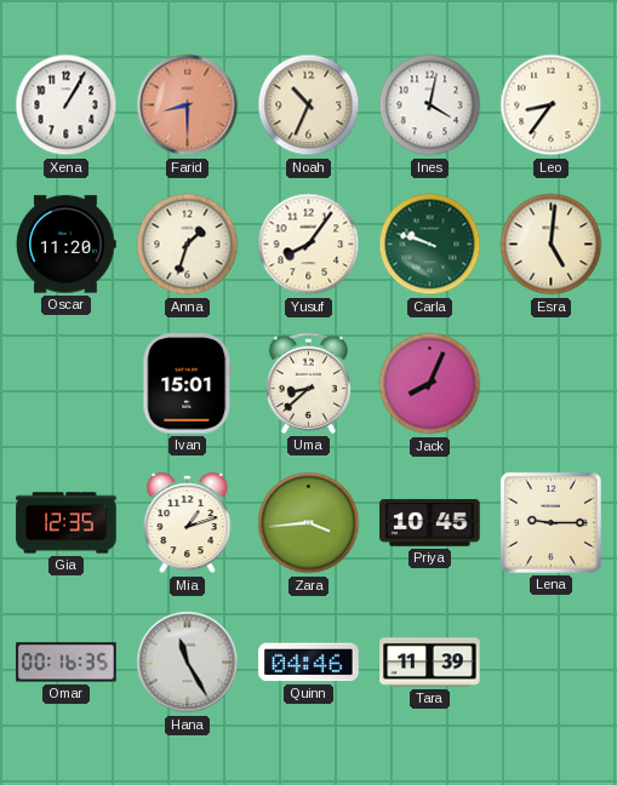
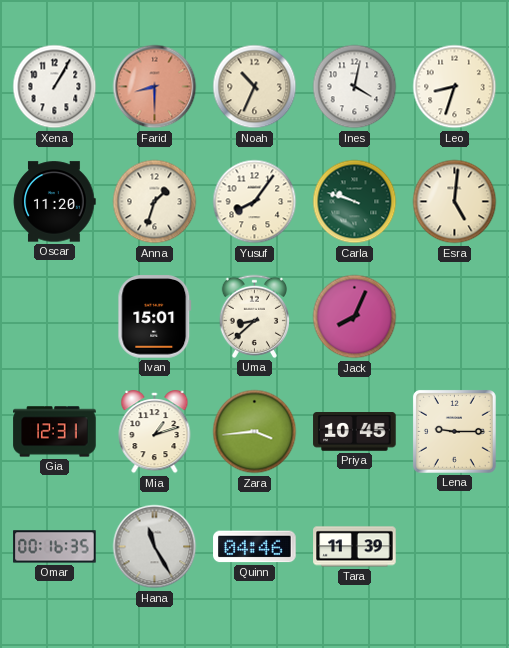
Leo: 8:36 -> 8:33
Gia: 12:35 -> 12:31
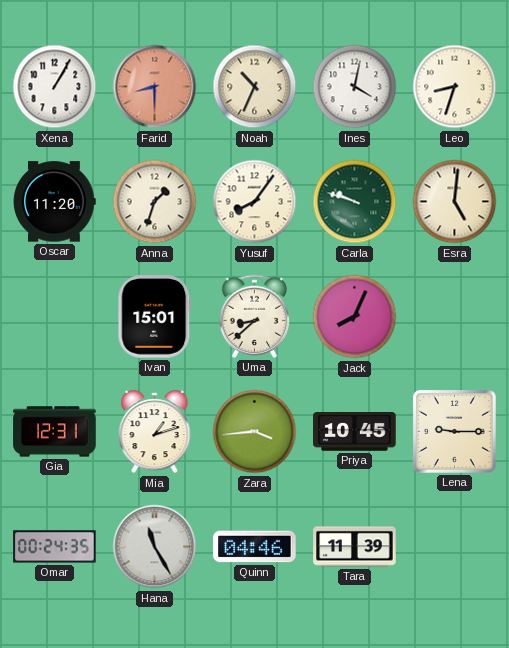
Omar: 00:16 -> 00:24
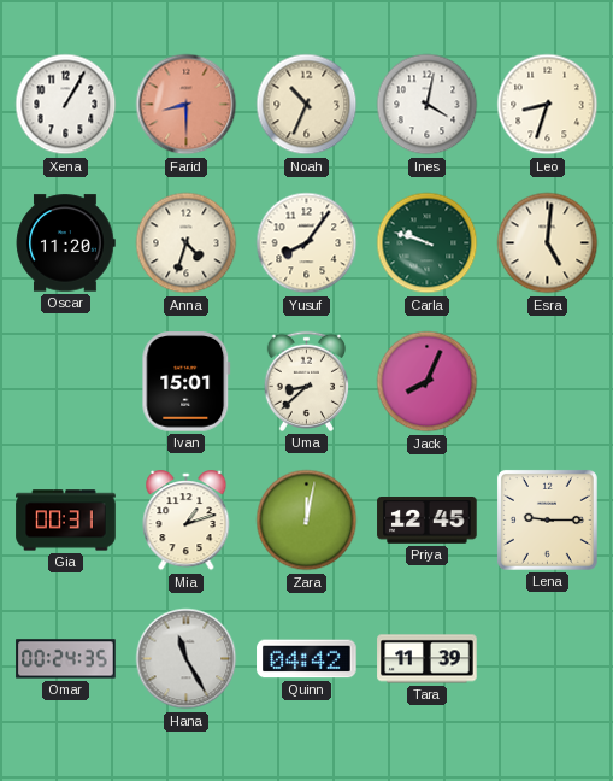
Anna: 1:33 -> 4:33
Gia: 12:31 -> 00:31
Zara: 3:44 -> 12:02
Priya: 10:45 -> 12:45
Quinn: 04:46 -> 04:42
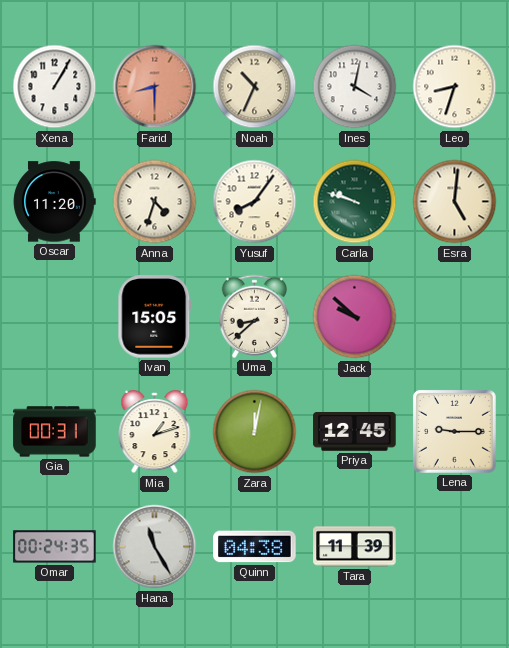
Ivan: 15:01 -> 15:05
Jack: 8:04 -> 9:52
Quinn: 04:42 -> 04:38
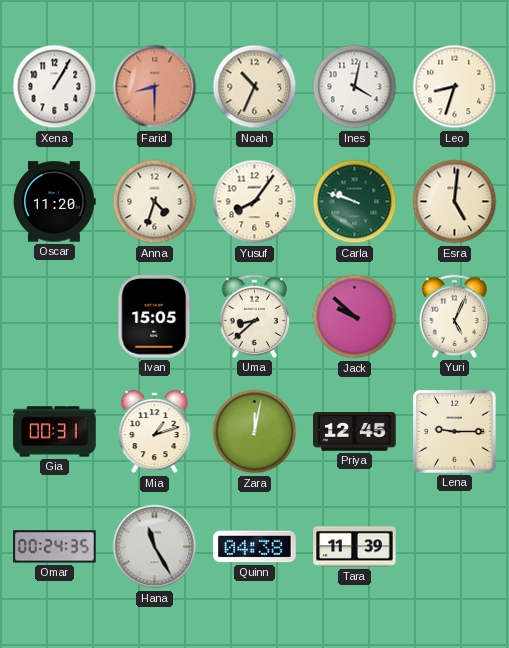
Yuri: none -> 5:04
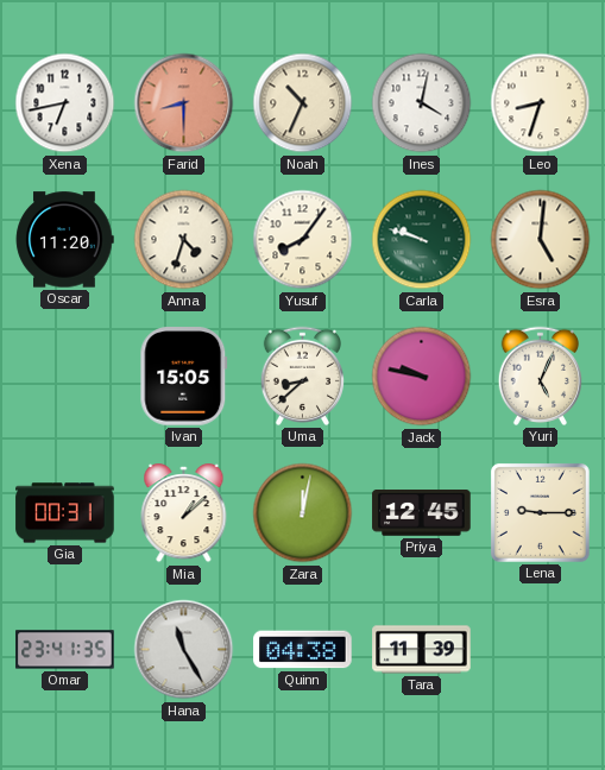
Xena: 1:05 -> 6:43
Jack: 9:52 -> 9:47
Mia: 1:12 -> 1:08
Omar: 00:24 -> 23:41
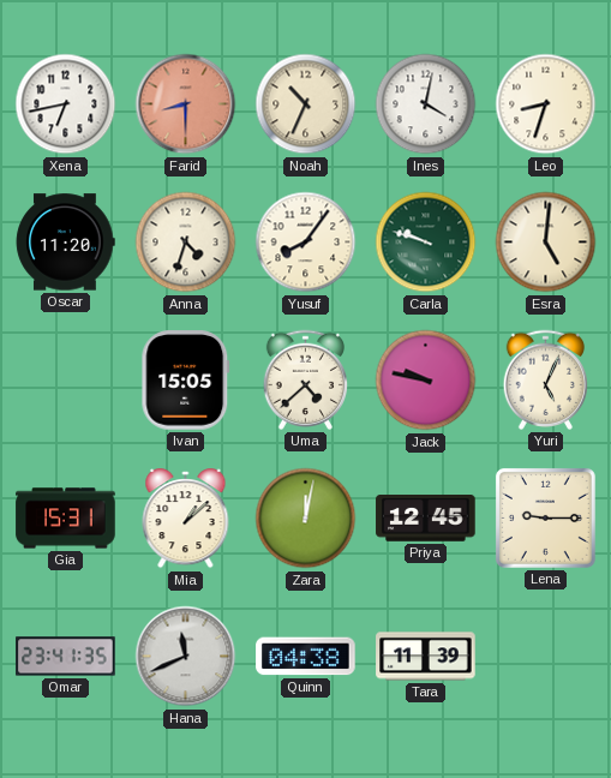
Uma: 8:38 -> 4:38
Gia: 00:31 -> 15:31
Hana: 11:25 -> 11:41
